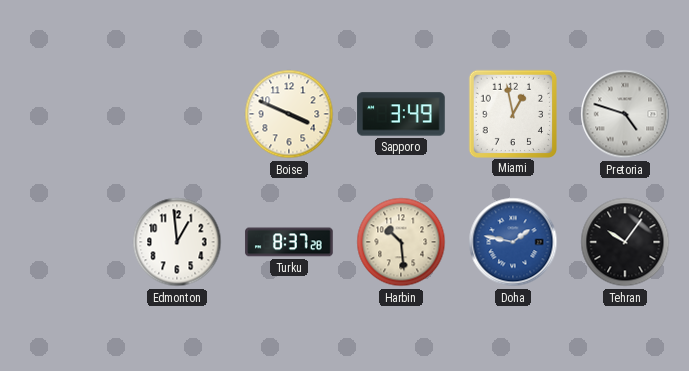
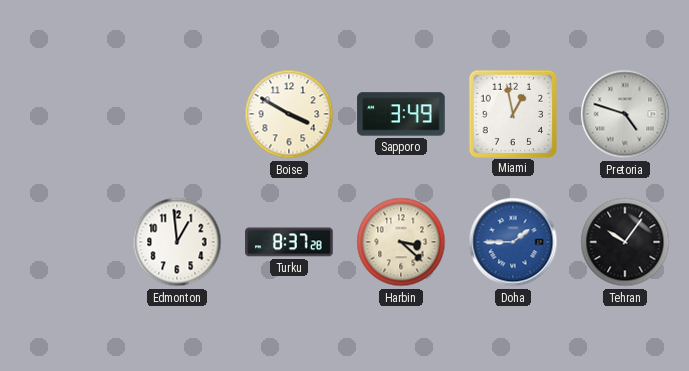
Boise: 3:49 -> 3:50
Harbin: 10:29 -> 3:22
Doha: 1:47 -> 1:45
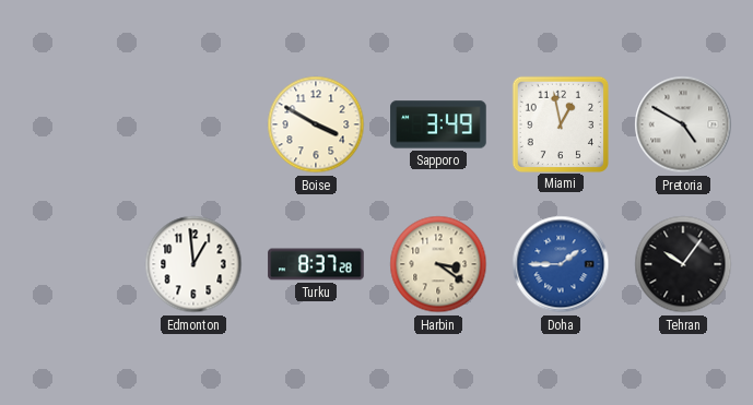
Pretoria: 4:48 -> 4:50
Harbin: 3:22 -> 3:21
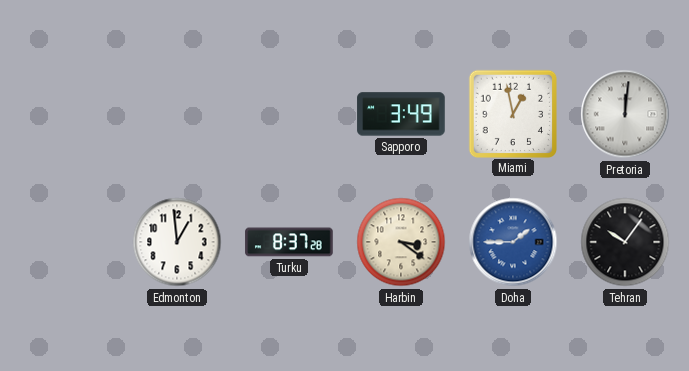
Boise: 3:50 -> none
Pretoria: 4:50 -> 12:01
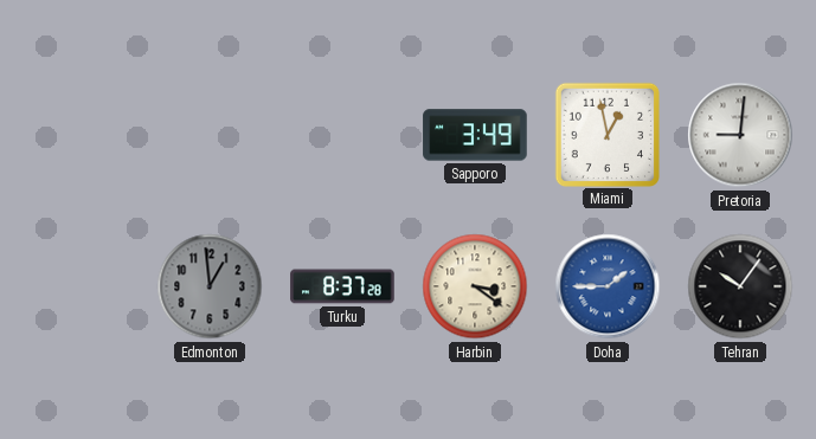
Pretoria: 12:01 -> 9:01
Edmonton dial: white -> grey
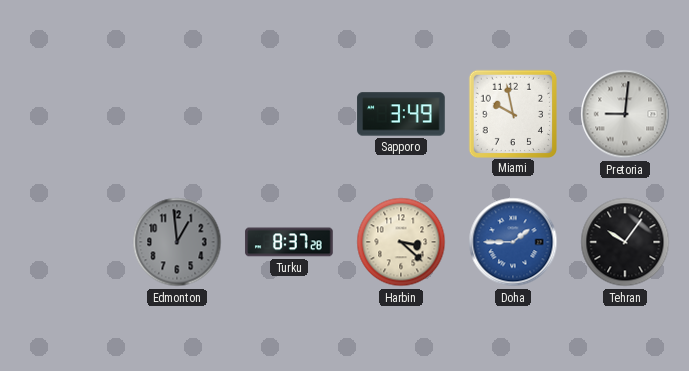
Miami: 12:58 -> 9:58
Harbin: 3:21 -> 3:22
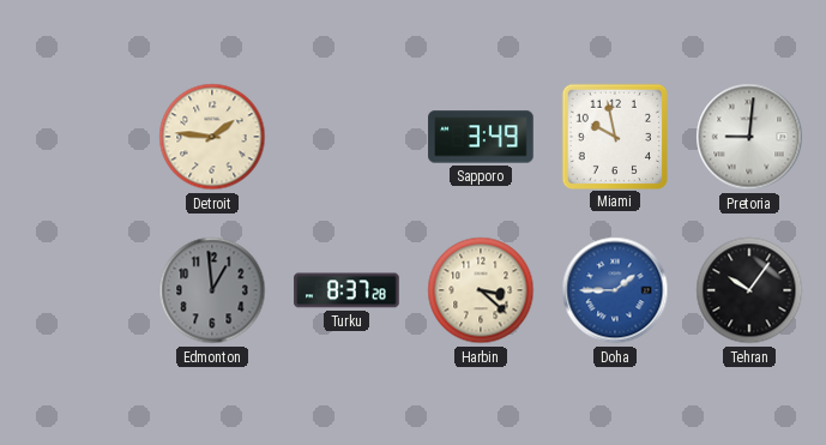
Detroit: none -> 1:46
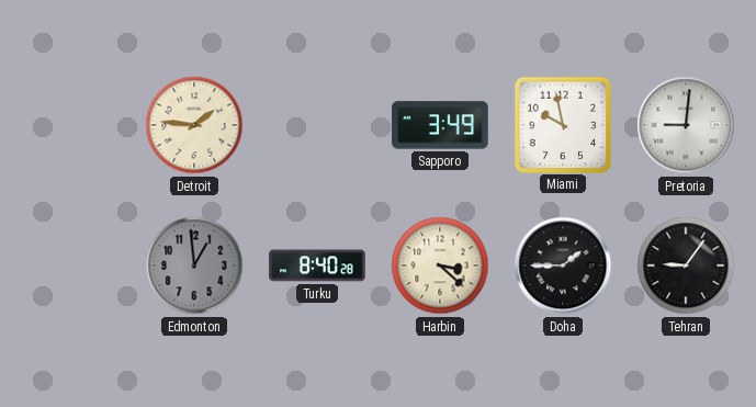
Turku: 8:37 -> 8:40
Doha dial: blue -> black
Tehran: 10:06 -> 9:06
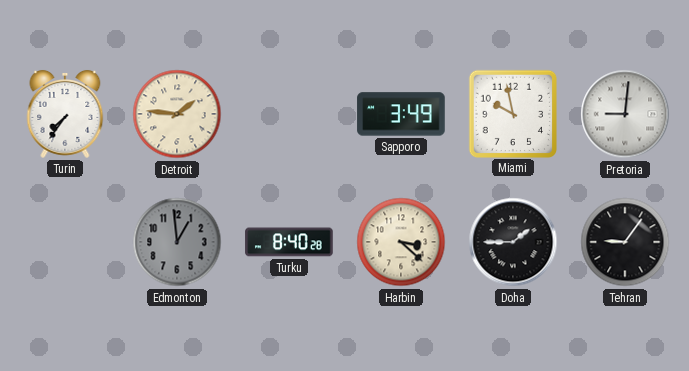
Turin: none -> 7:36
